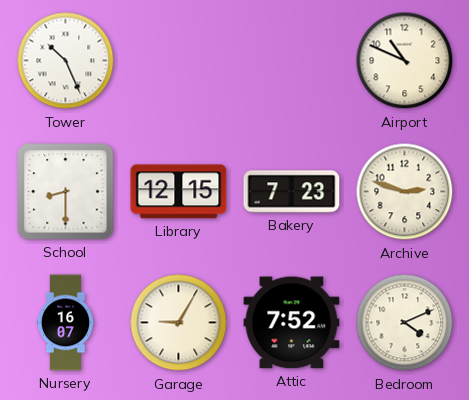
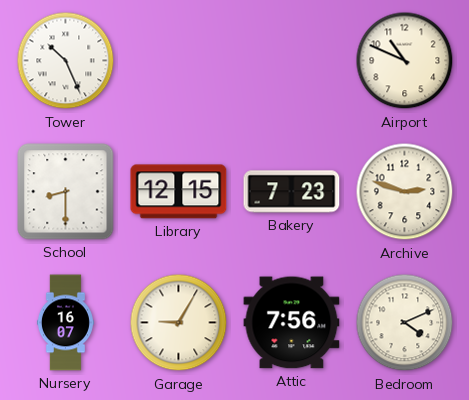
Attic: 7:52 -> 7:56
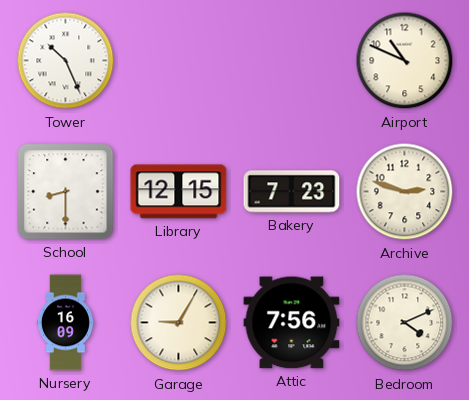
Nursery: 16:07 -> 16:09
